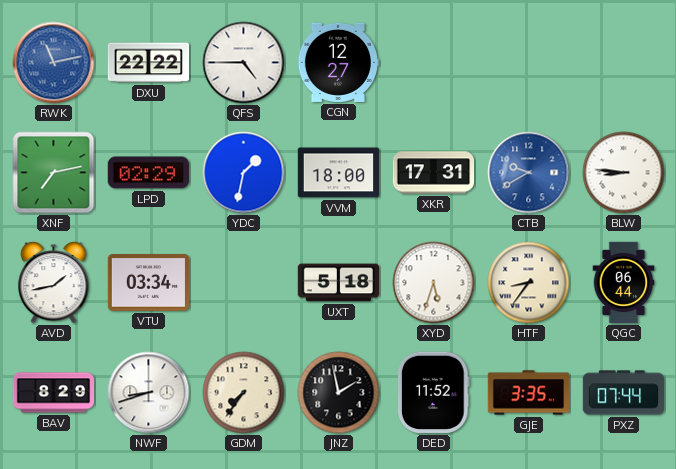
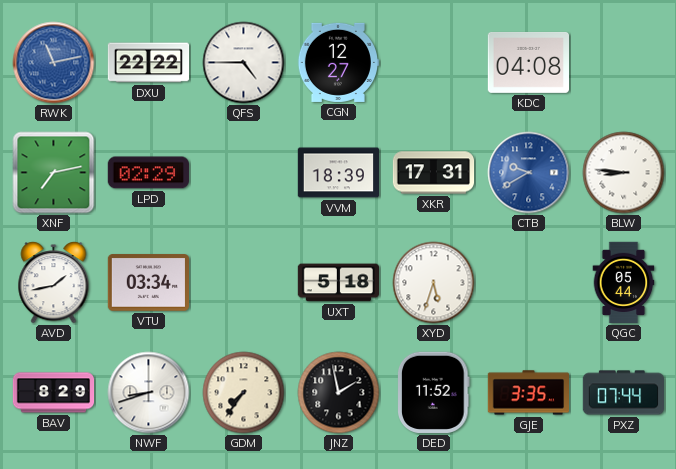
KDC: none -> 04:08
YDC: 1:32 -> none
VVM: 18:00 -> 18:39
HTF: 8:36 -> none
QGC: 06:44 -> 05:44
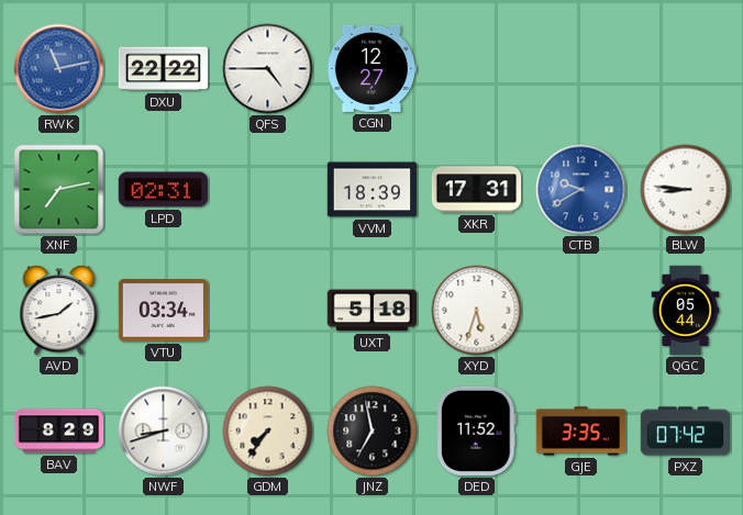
KDC: 04:08 -> none
LPD: 02:29 -> 02:31
JNZ: 1:58 -> 6:58
PXZ: 07:44 -> 07:42
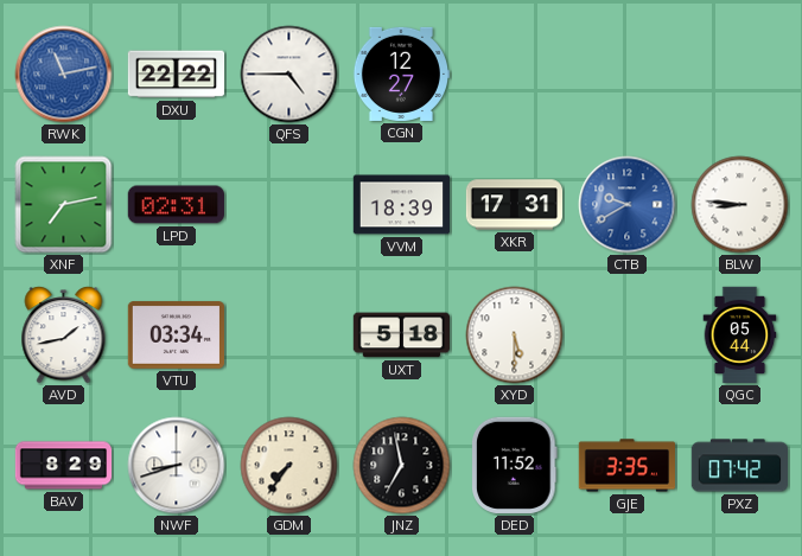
XYD: 5:33 -> 5:30
